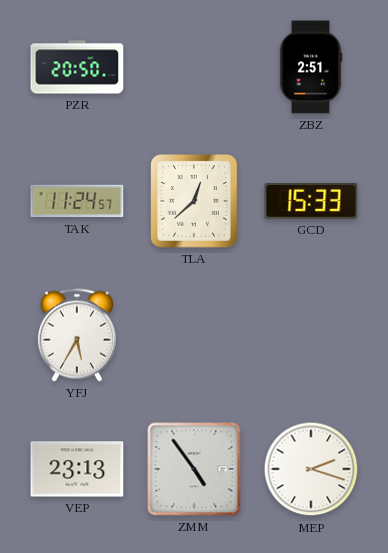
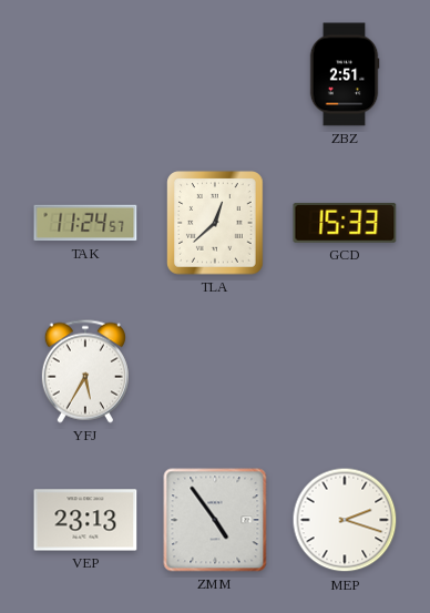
PZR: 20:50 -> none
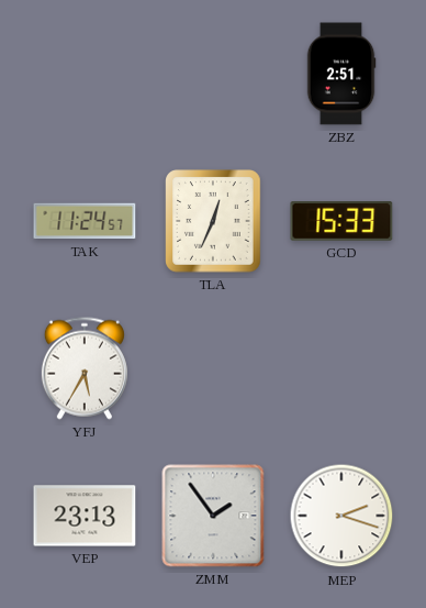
TLA: 12:38 -> 12:34
ZMM: 4:54 -> 1:54
